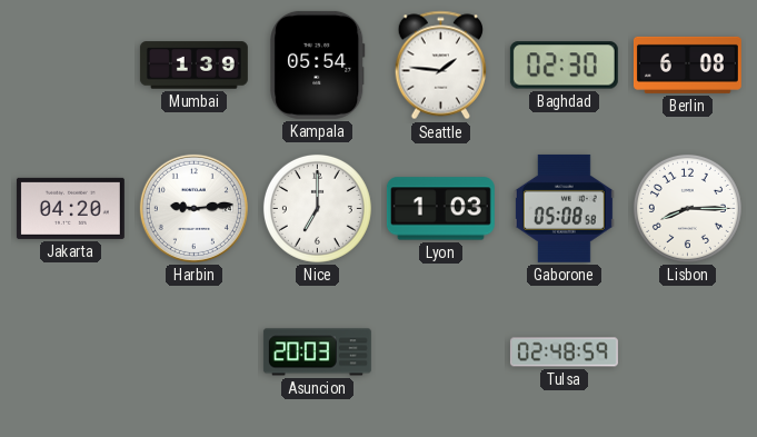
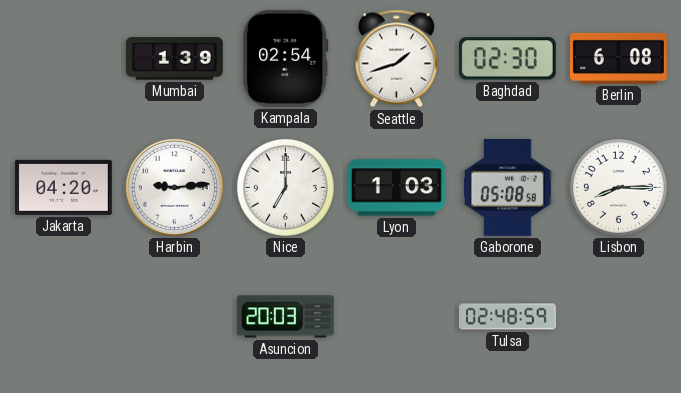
Kampala: 05:54 -> 02:54
Seattle: 1:46 -> 1:42
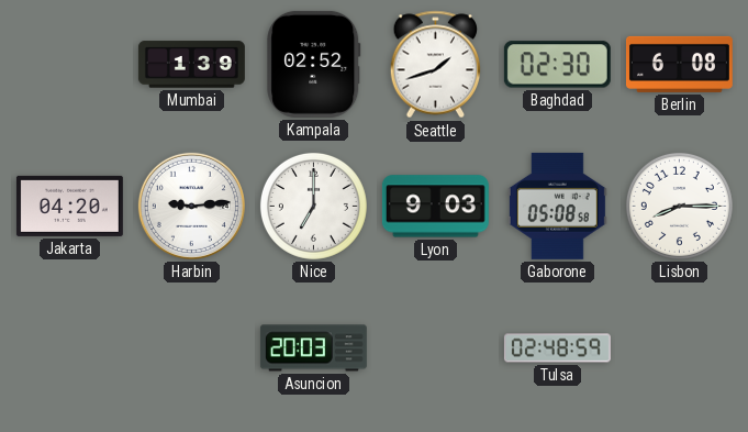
Kampala: 02:54 -> 02:52
Lyon: 1:03 -> 9:03
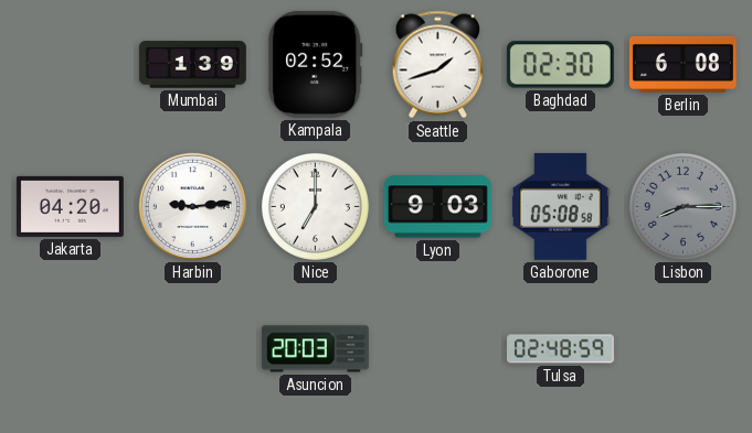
Lisbon dial: white -> grey
